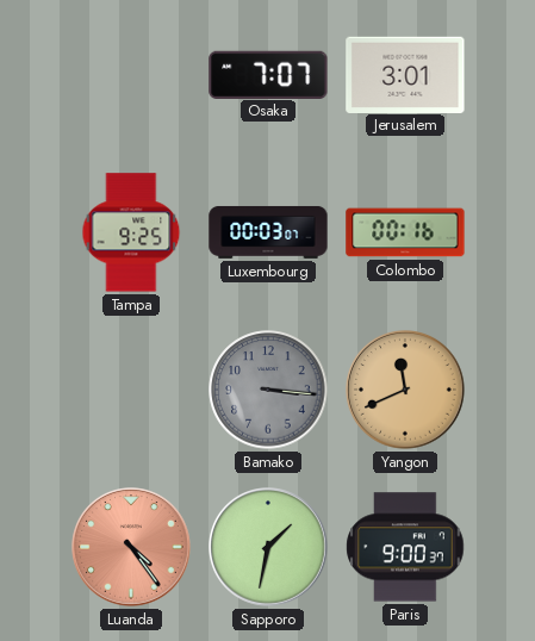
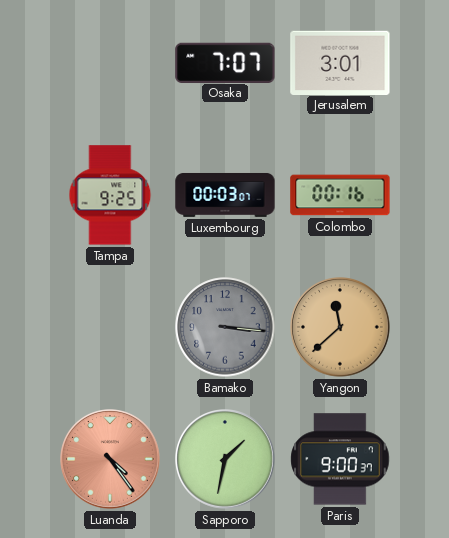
Yangon: 11:41 -> 11:38
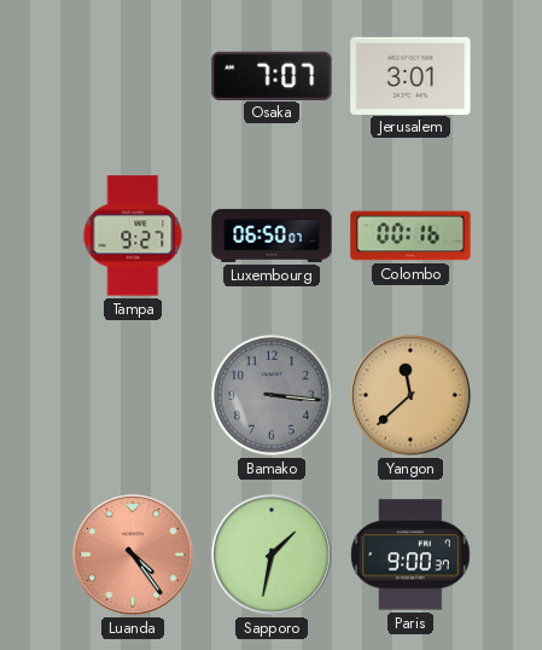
Tampa: 9:25 -> 9:27
Luxembourg: 00:03 -> 06:50
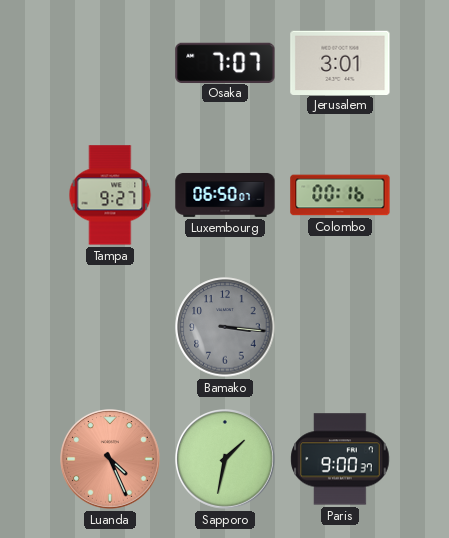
Yangon: 11:38 -> none
Luanda: 4:24 -> 4:26
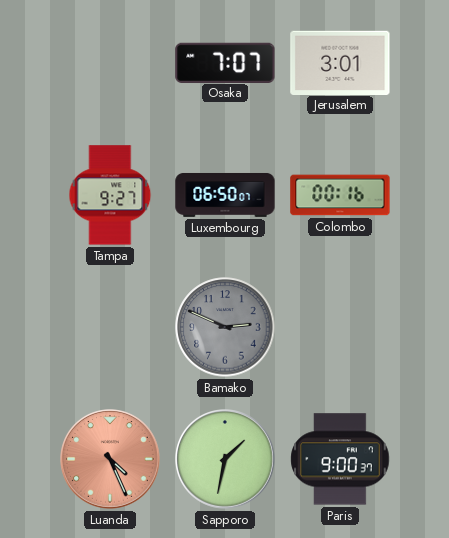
Bamako: 3:16 -> 2:49
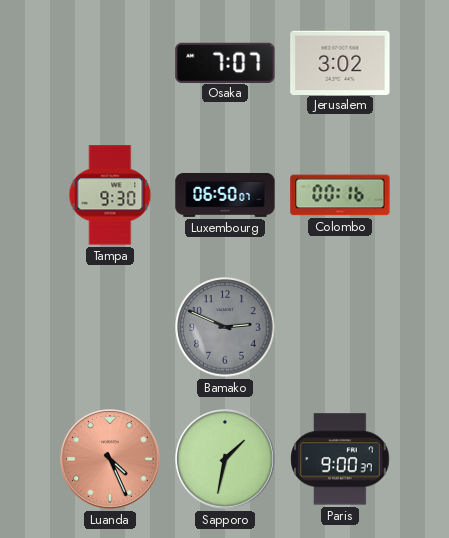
Jerusalem: 3:01 -> 3:02
Tampa: 9:27 -> 9:30
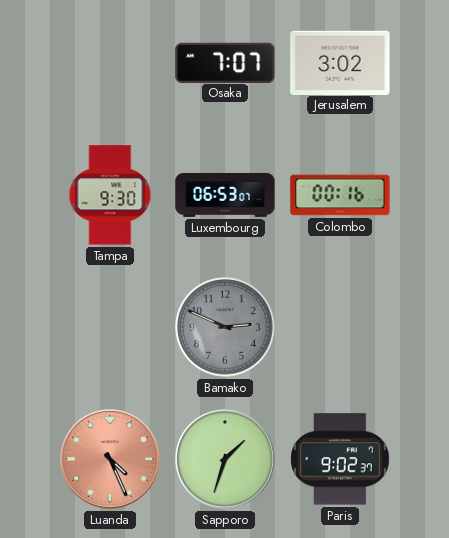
Luxembourg: 06:50 -> 06:53
Sapporo: 1:32 -> 1:33
Paris: 9:00 -> 9:02
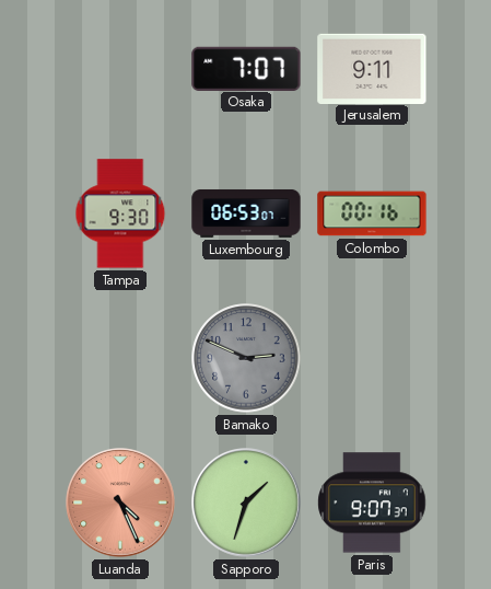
Jerusalem: 3:02 -> 9:11
Paris: 9:02 -> 9:07
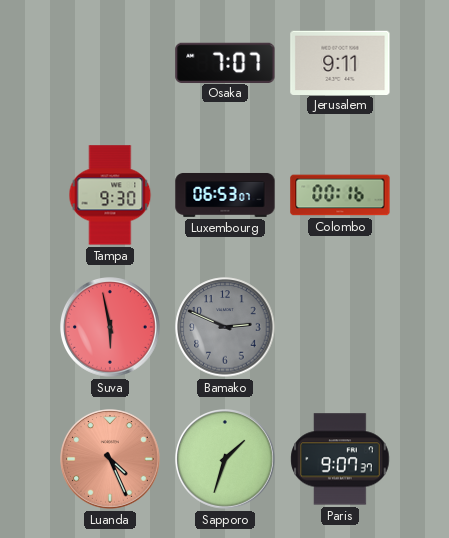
Suva: none -> 5:58
